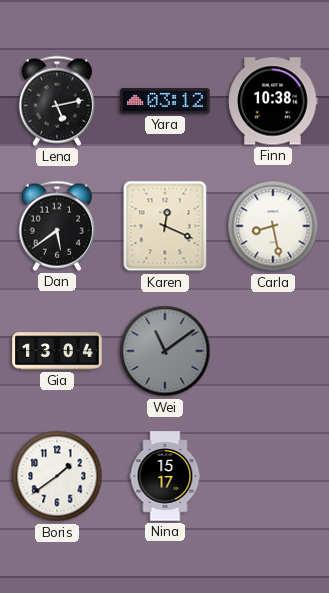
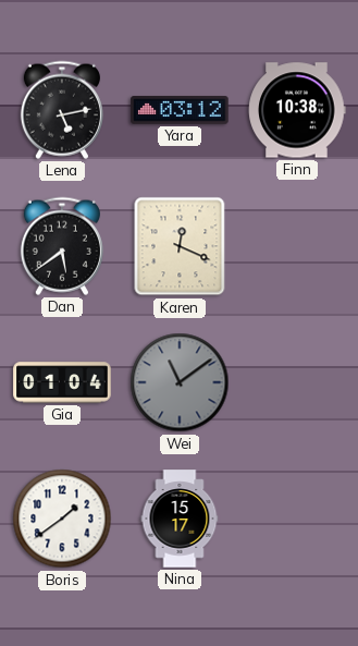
Carla: 8:28 -> none
Gia: 13:04 -> 01:04
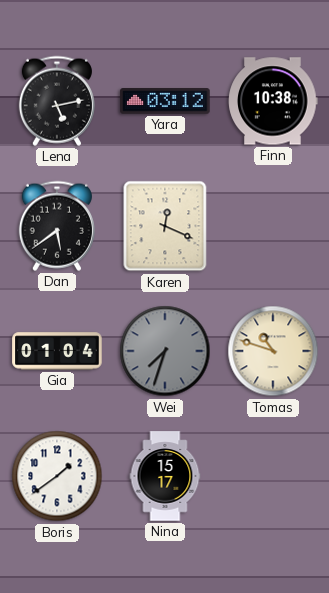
Wei: 11:09 -> 7:33
Tomas: none -> 10:48
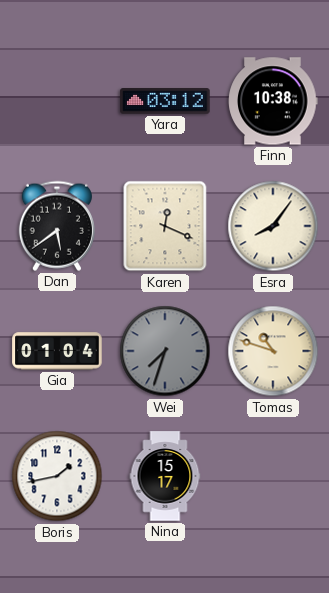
Lena: 5:13 -> none
Esra: none -> 8:06
Boris: 1:39 -> 1:43
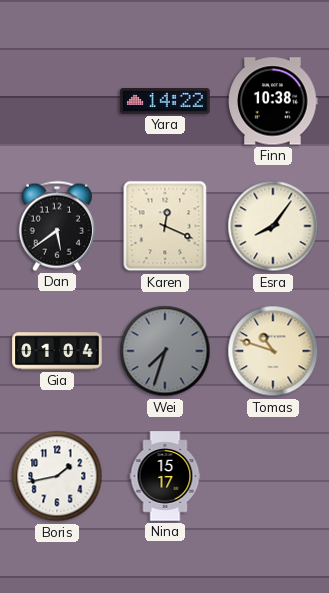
Yara: 03:12 -> 14:22
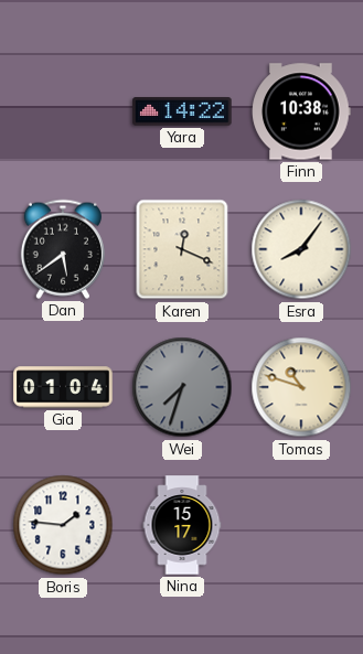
Boris: 1:43 -> 1:46
